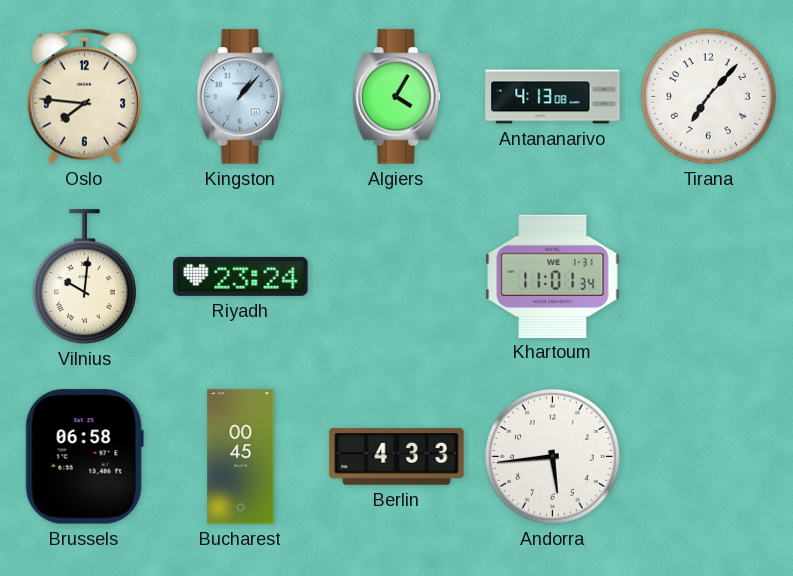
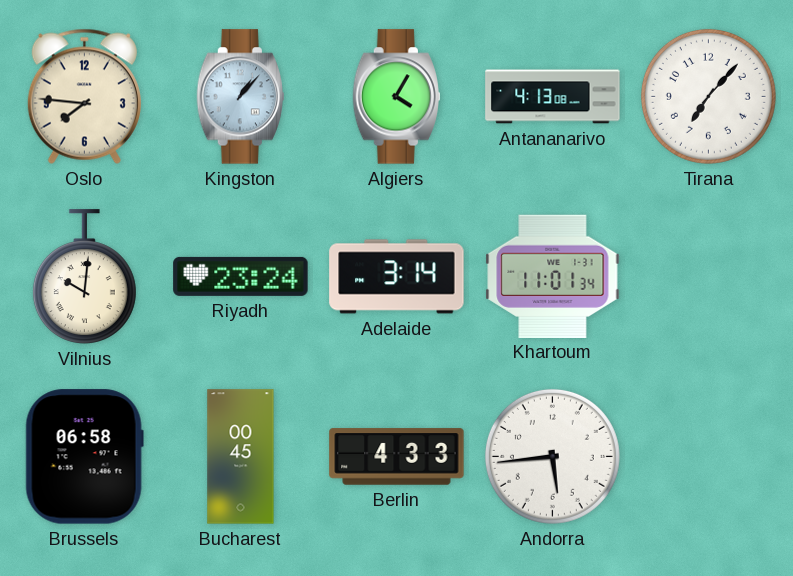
Adelaide: none -> 3:14
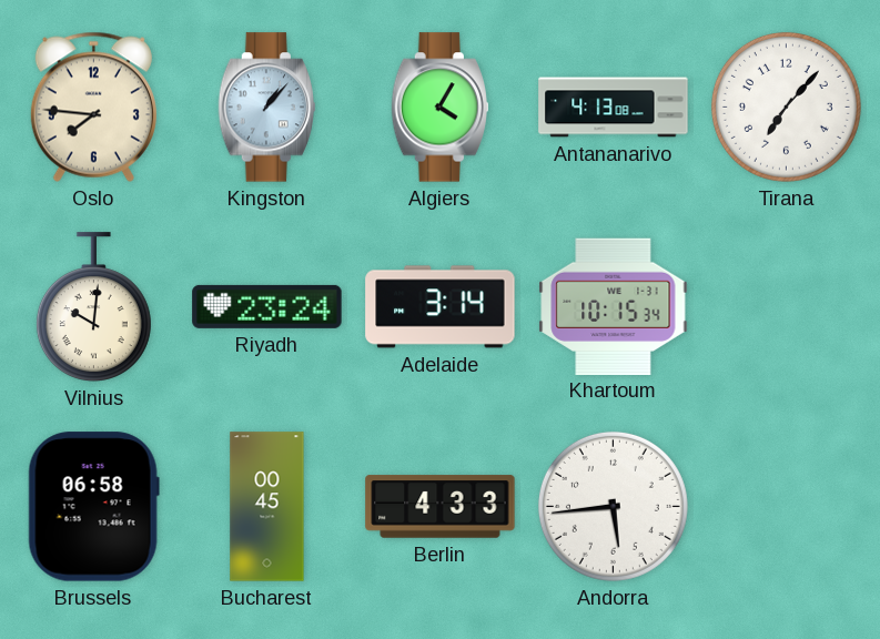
Khartoum: 11:01 -> 10:15
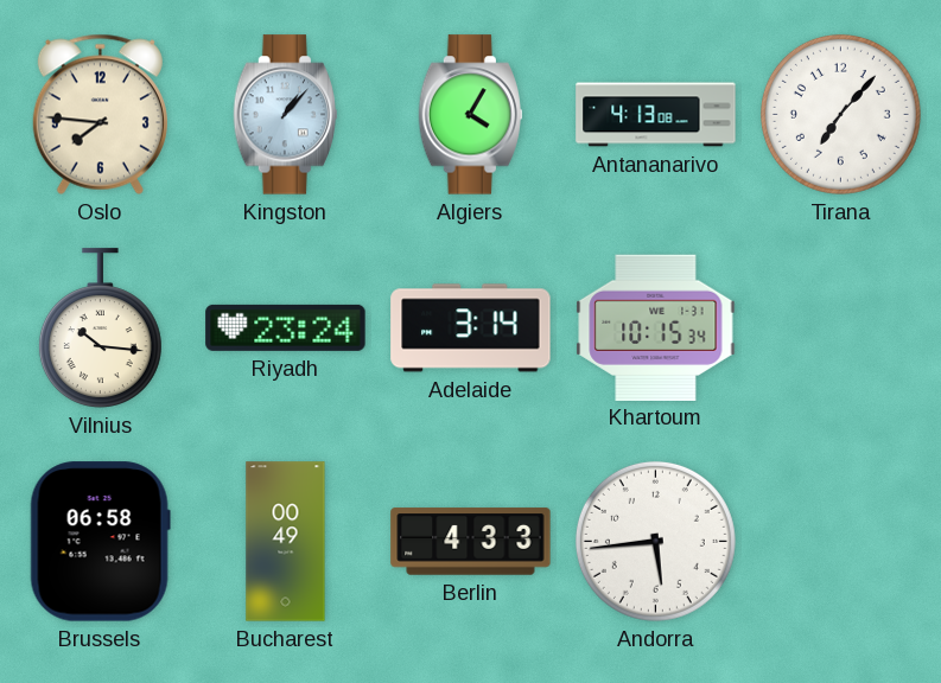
Vilnius: 10:01 -> 10:16
Bucharest: 00:45 -> 00:49
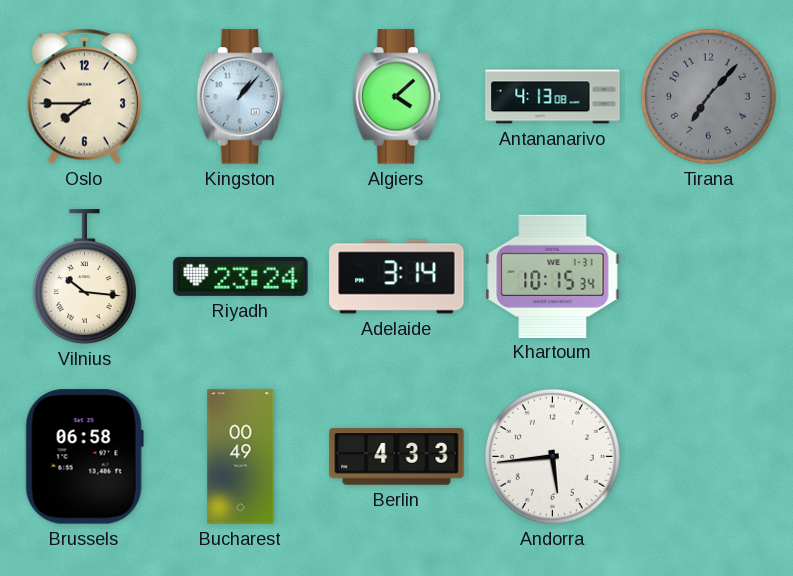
Oslo: 7:46 -> 7:45
Algiers: 4:05 -> 4:08
Tirana dial: white -> grey
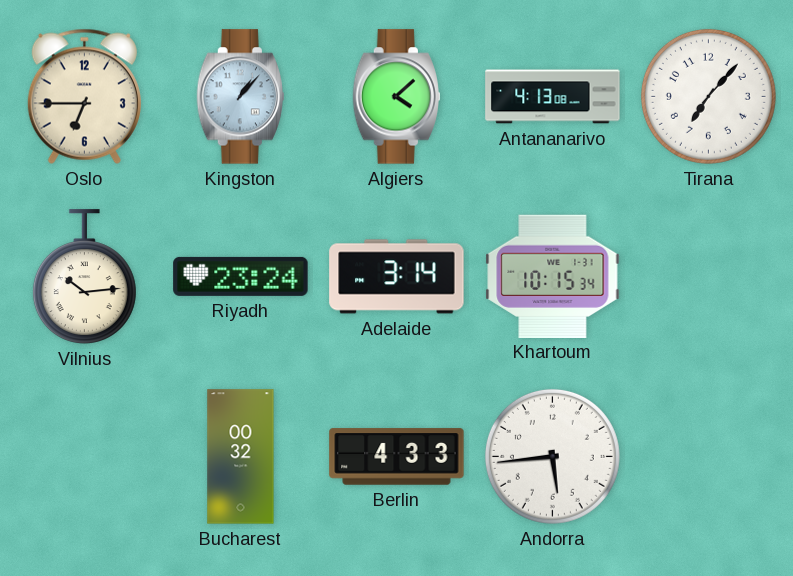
Oslo: 7:45 -> 6:45
Tirana dial: grey -> white
Vilnius: 10:16 -> 10:14
Brussels: 06:58 -> none
Bucharest: 00:49 -> 00:32
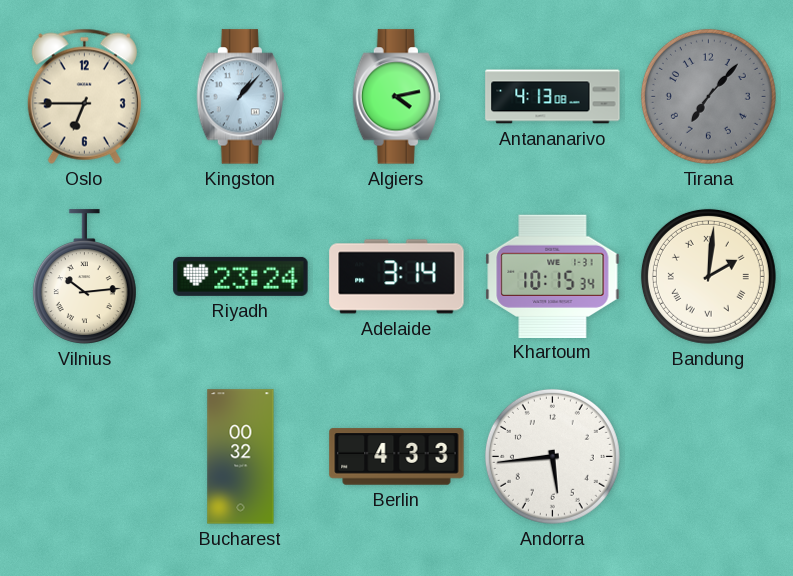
Algiers: 4:08 -> 4:13
Tirana dial: white -> grey
Bandung: none -> 2:01
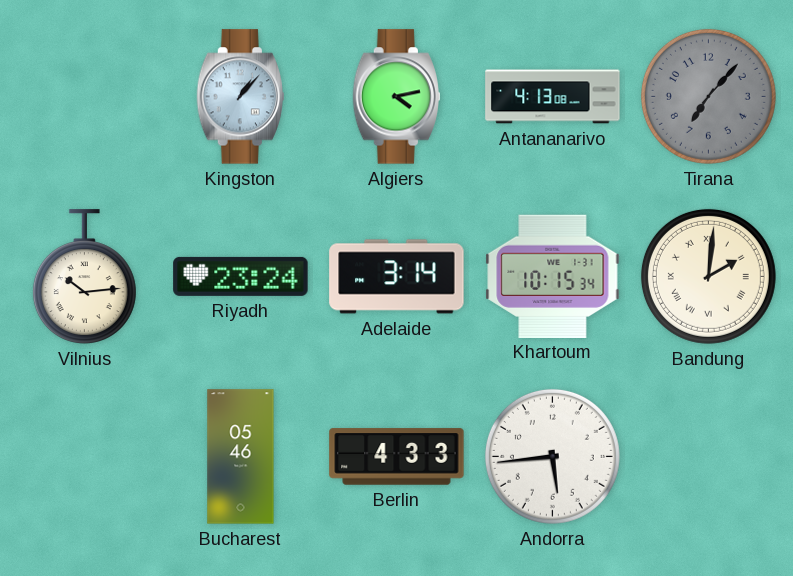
Oslo: 6:45 -> none
Bucharest: 00:32 -> 05:46
